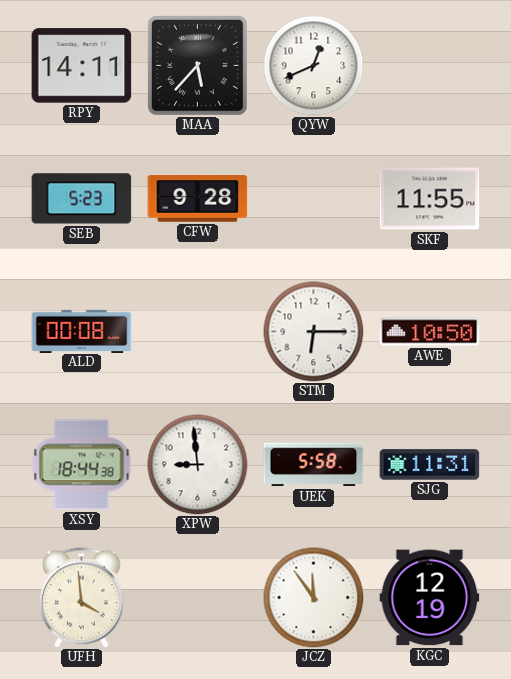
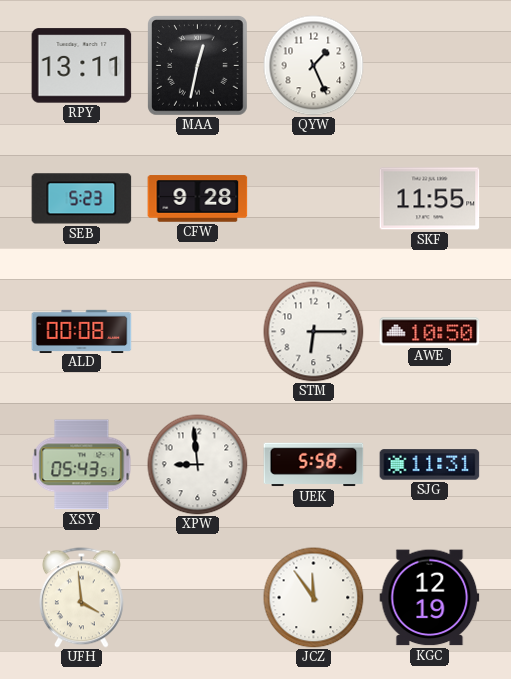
RPY: 14:11 -> 13:11
MAA: 5:37 -> 12:32
QYW: 12:41 -> 1:26
XSY: 18:44 -> 05:43
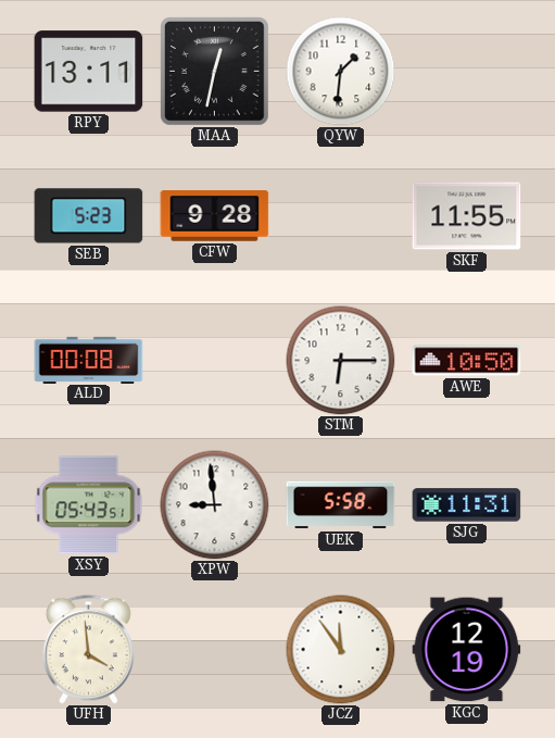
QYW: 1:26 -> 1:31
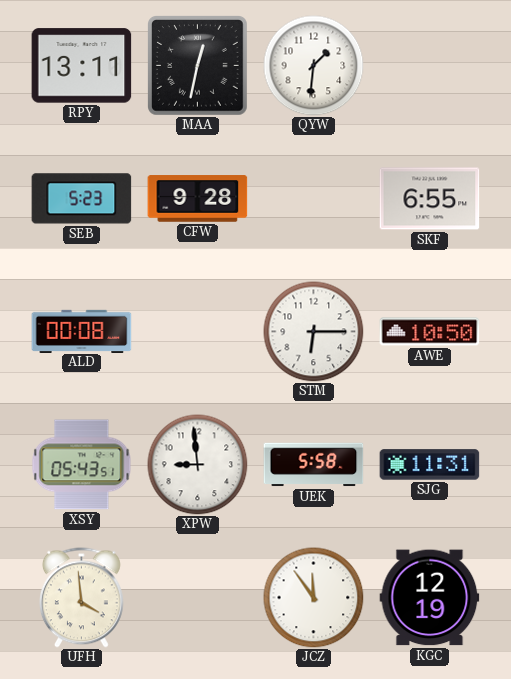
SKF: 11:55 -> 6:55
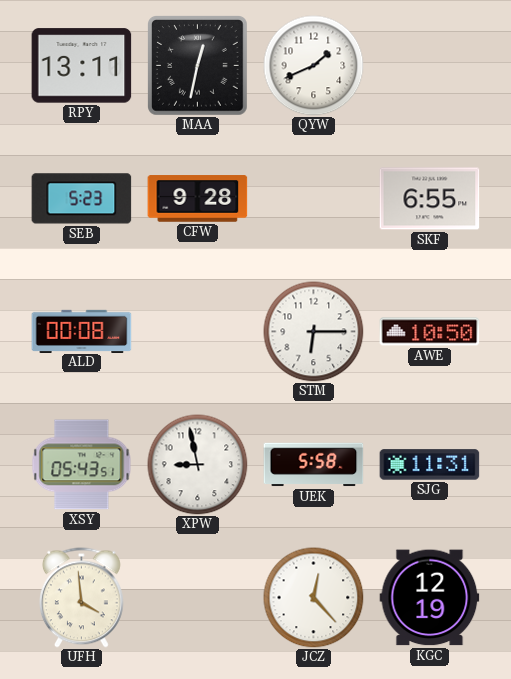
QYW: 1:31 -> 1:41
XPW: 8:59 -> 8:58
JCZ: 11:54 -> 12:23
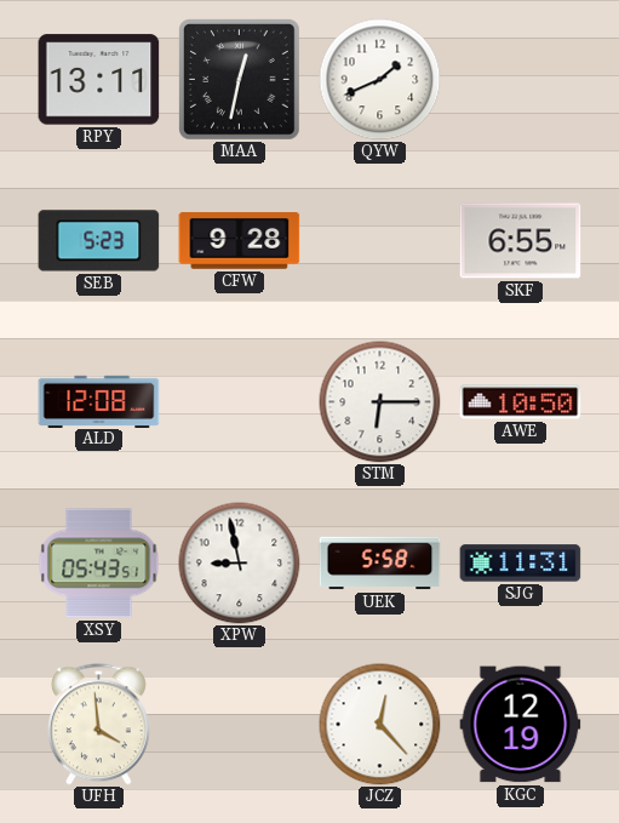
ALD: 00:08 -> 12:08
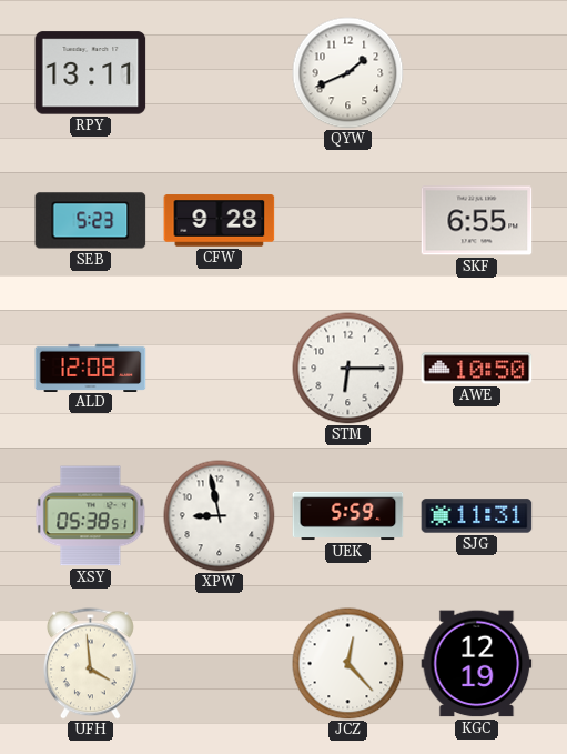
MAA: 12:32 -> none
XSY: 05:43 -> 05:38
UEK: 5:58 -> 5:59
